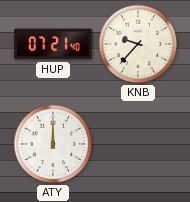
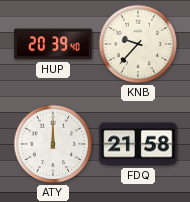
HUP: 07:21 -> 20:39
FDQ: none -> 21:58
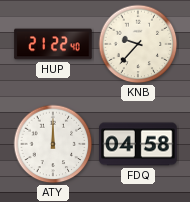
HUP: 20:39 -> 21:22
FDQ: 21:58 -> 04:58
